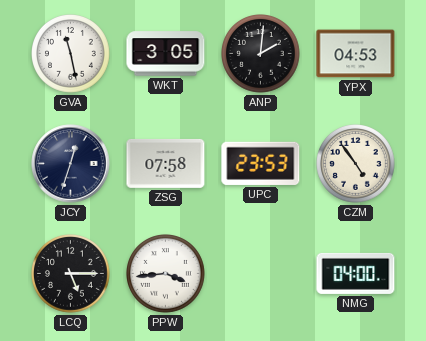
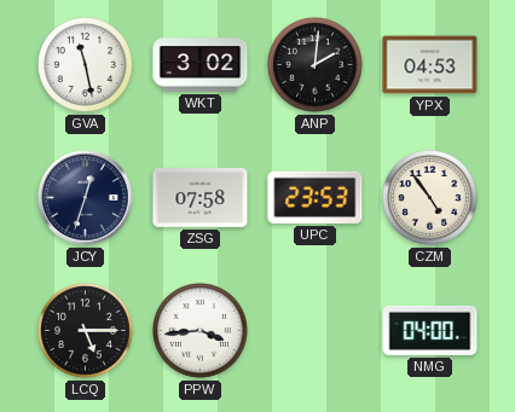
WKT: 3:05 -> 3:02
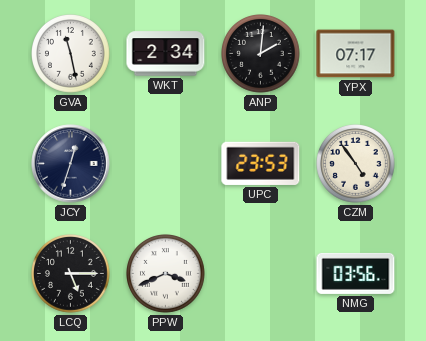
WKT: 3:02 -> 2:34
YPX: 04:53 -> 07:17
ZSG: 07:58 -> none
PPW: 3:44 -> 3:41
NMG: 04:00 -> 03:56
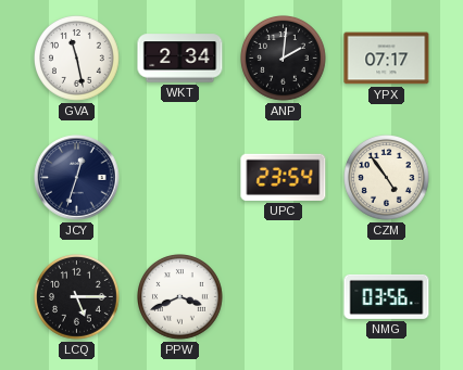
UPC: 23:53 -> 23:54
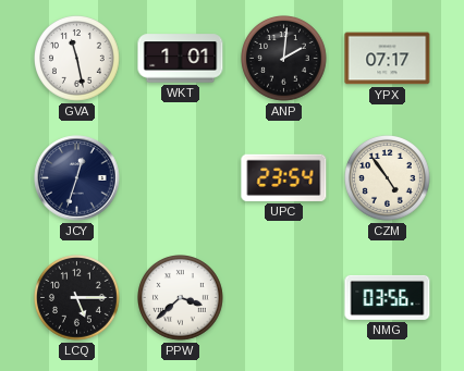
WKT: 2:34 -> 1:01
PPW: 3:41 -> 3:38
